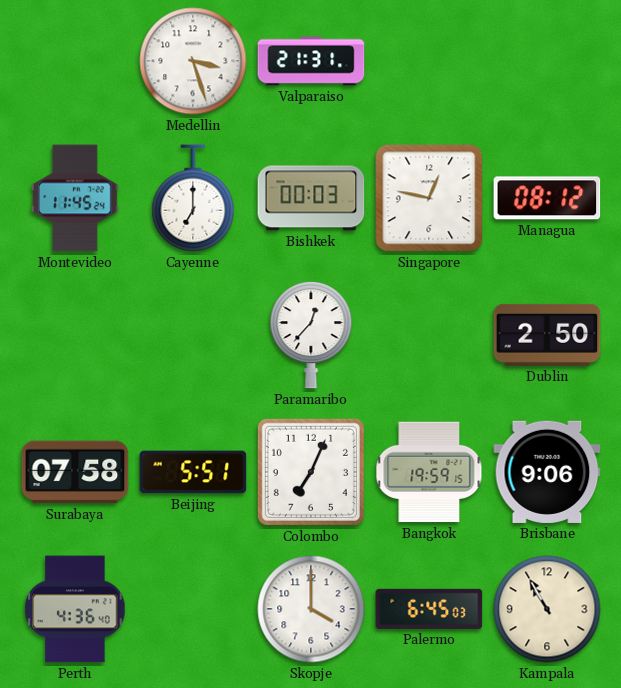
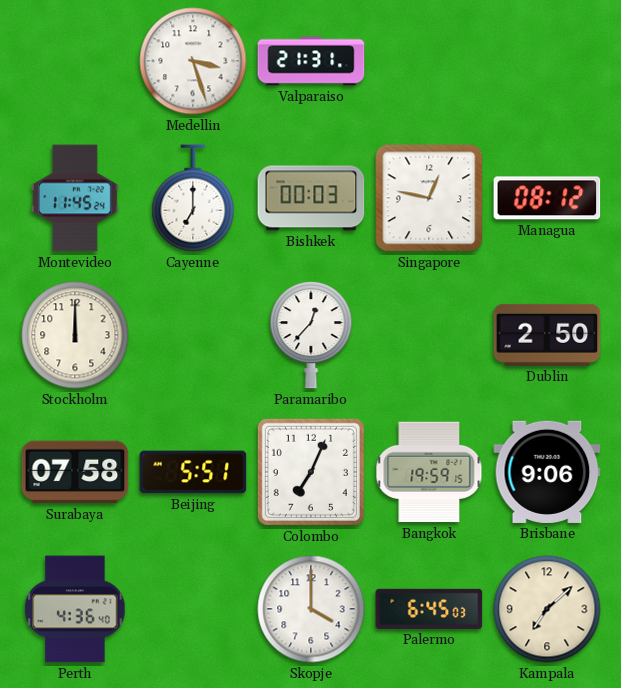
Stockholm: none -> 12:00
Kampala: 10:55 -> 7:08
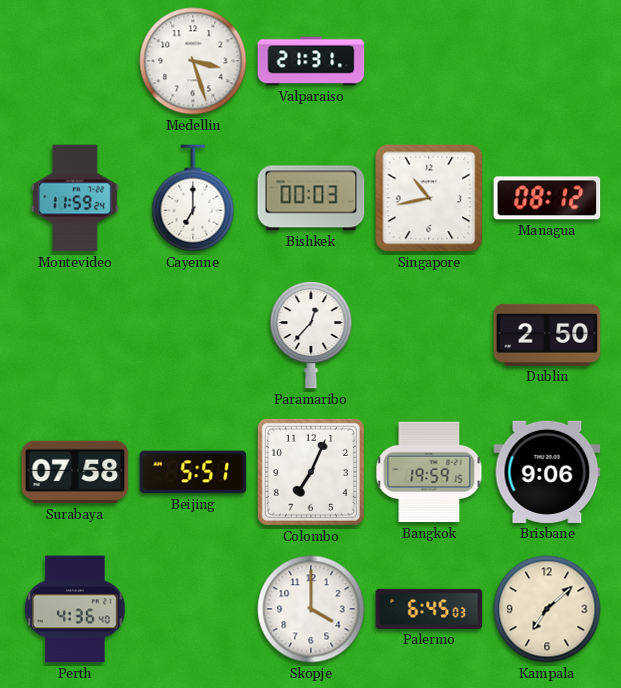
Montevideo: 11:45 -> 11:59
Singapore: 12:47 -> 10:43
Stockholm: 12:00 -> none
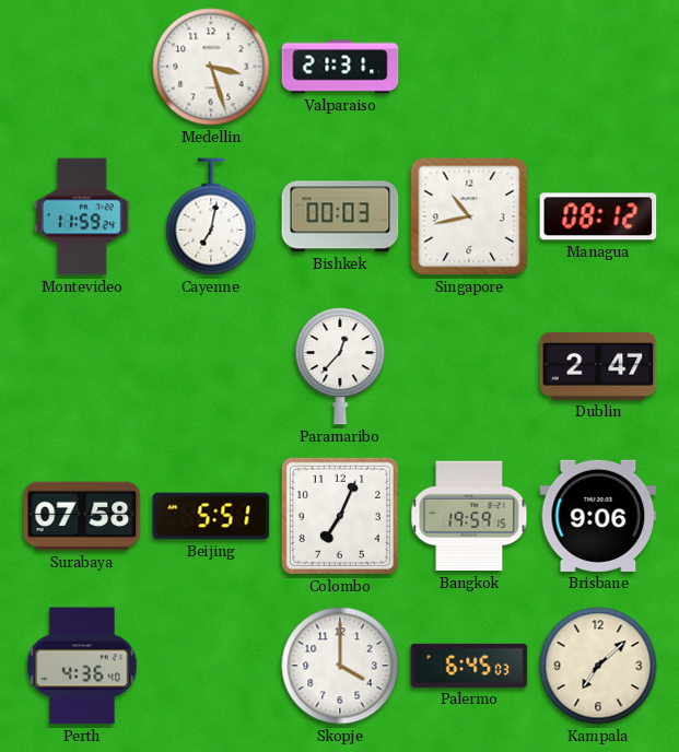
Cayenne: 7:00 -> 7:02
Dublin: 2:50 -> 2:47
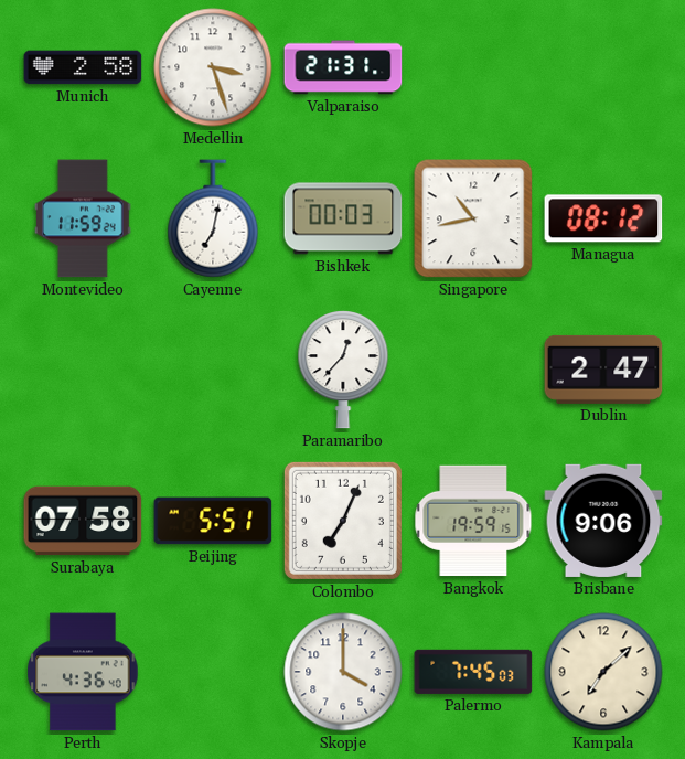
Munich: none -> 2:58
Palermo: 6:45 -> 7:45
